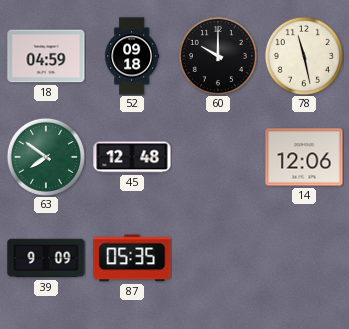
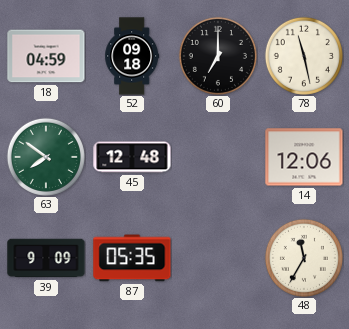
60: 10:00 -> 7:00
48: none -> 11:35
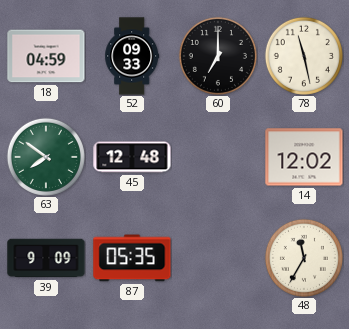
52: 09:18 -> 09:33
14: 12:06 -> 12:02
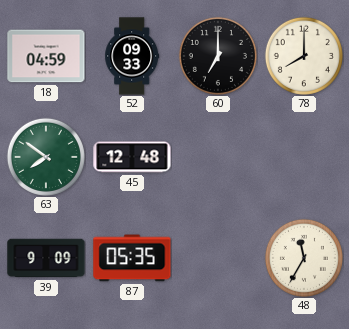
78: 11:28 -> 8:00
14: 12:02 -> none
